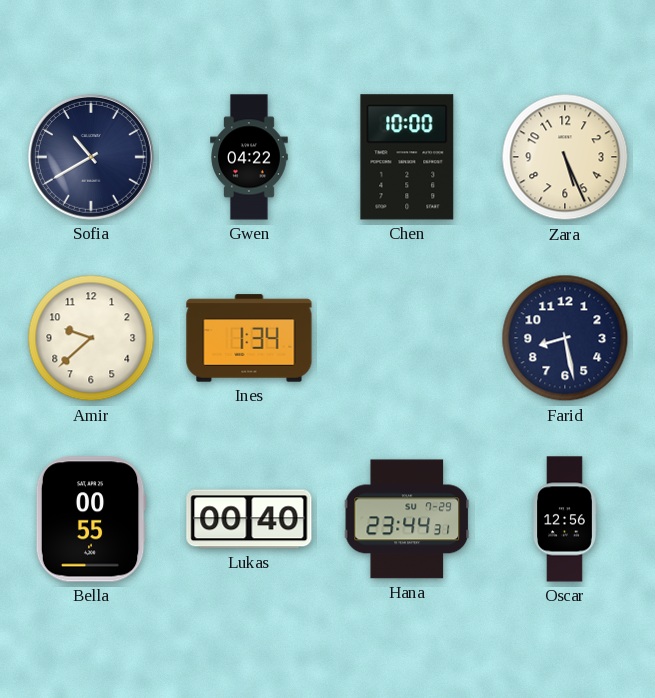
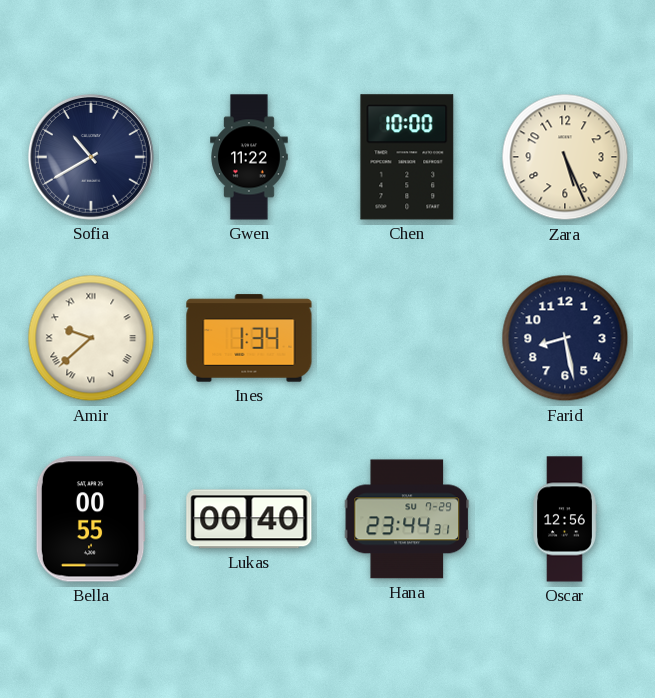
Gwen: 04:22 -> 11:22
Amir numerals: Arabic -> Roman
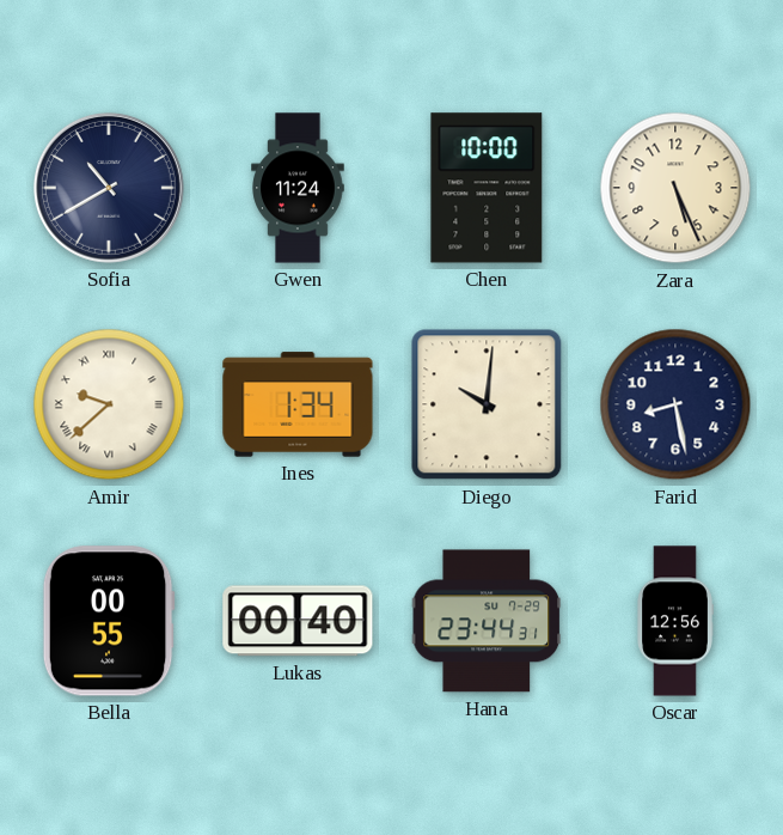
Gwen: 11:22 -> 11:24
Diego: none -> 10:01
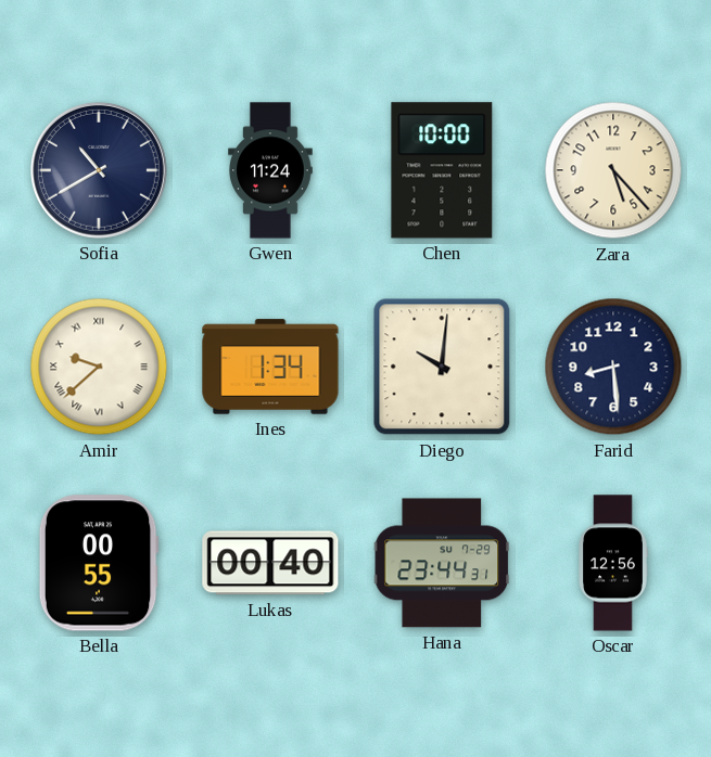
Zara: 5:26 -> 5:23
Farid: 8:28 -> 8:29
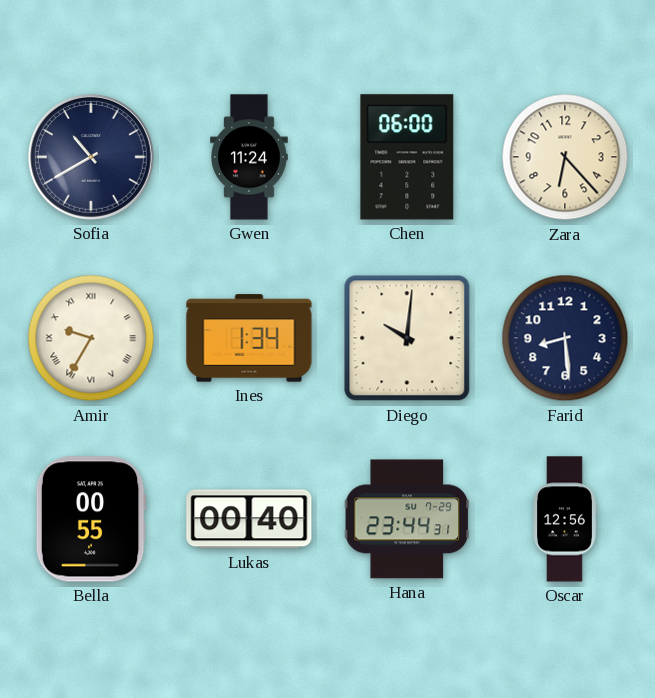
Chen: 10:00 -> 06:00
Zara: 5:23 -> 6:23
Amir: 9:38 -> 9:35
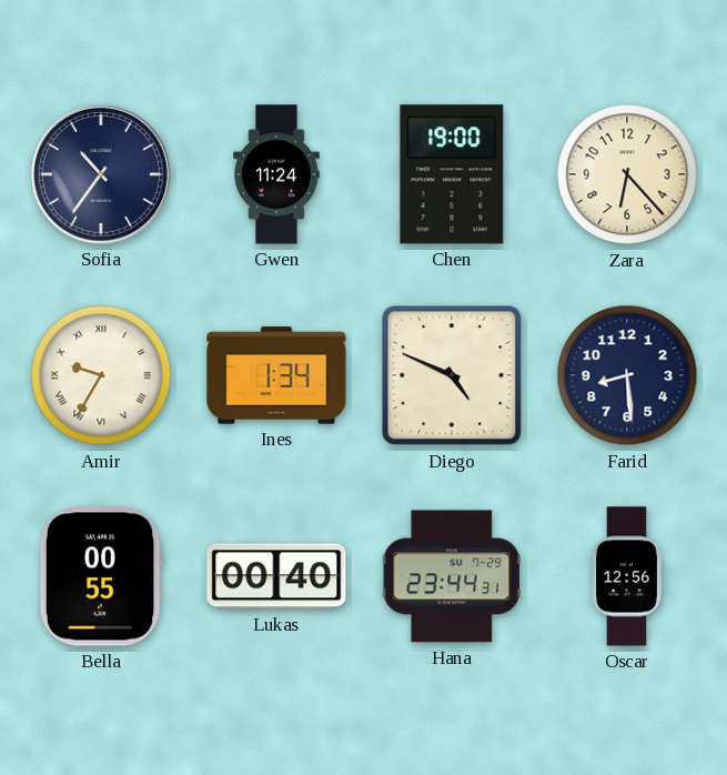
Sofia: 10:40 -> 10:36
Chen: 06:00 -> 19:00
Diego: 10:01 -> 4:49
